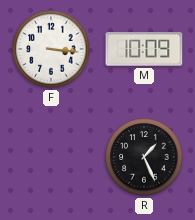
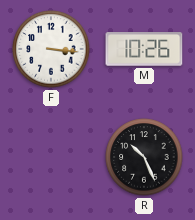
M: 10:09 -> 10:26
R: 1:26 -> 10:26
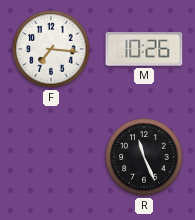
F: 3:16 -> 7:16
R: 10:26 -> 11:26
